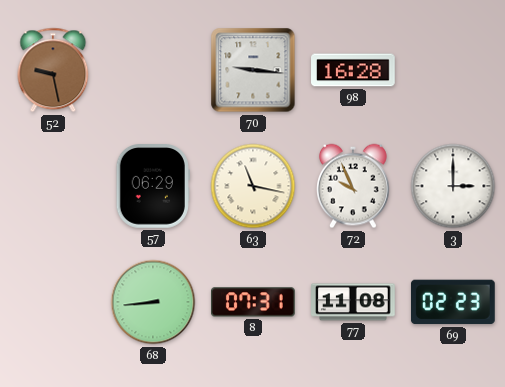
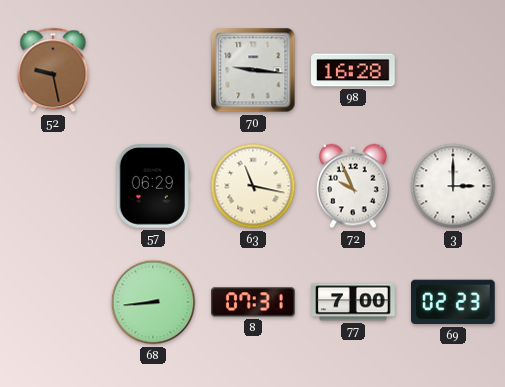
77: 11:08 -> 7:00
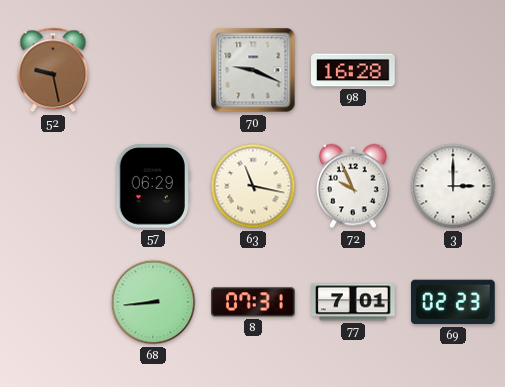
70: 9:16 -> 9:19
77: 7:00 -> 7:01
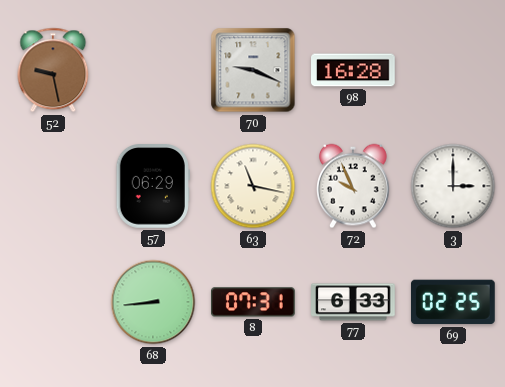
77: 7:01 -> 6:33
69: 02:23 -> 02:25
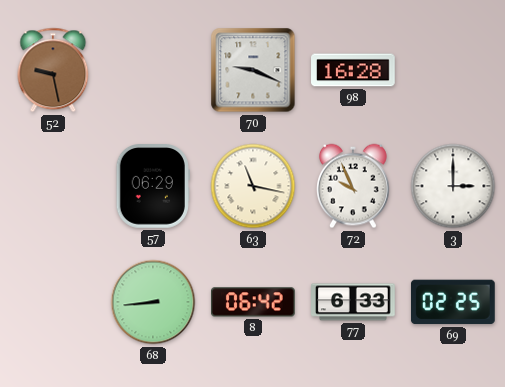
8: 07:31 -> 06:42
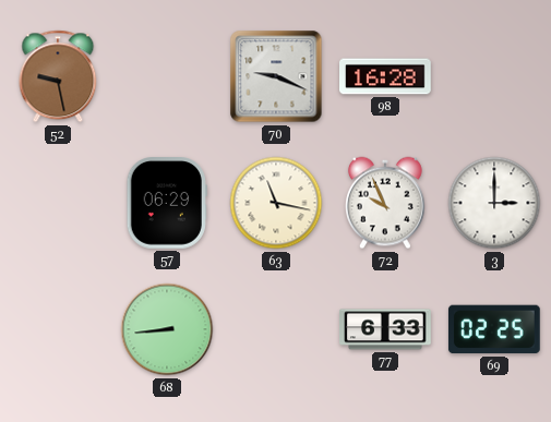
8: 06:42 -> none
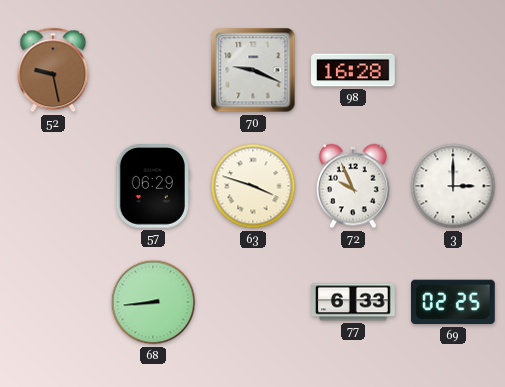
63: 11:17 -> 3:48
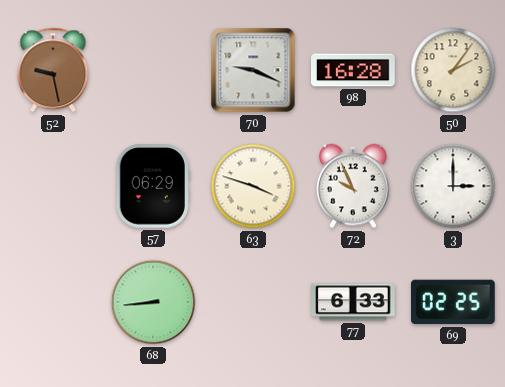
50: none -> 2:06
